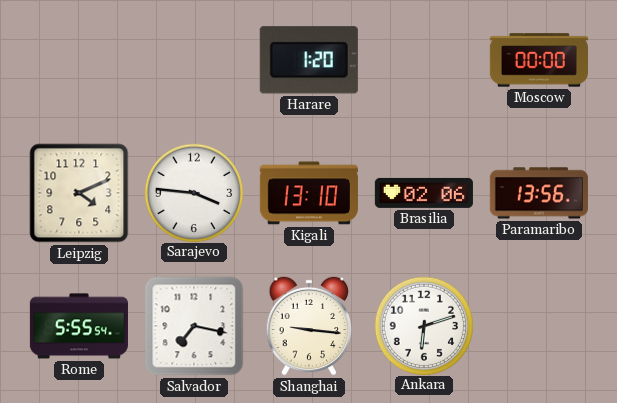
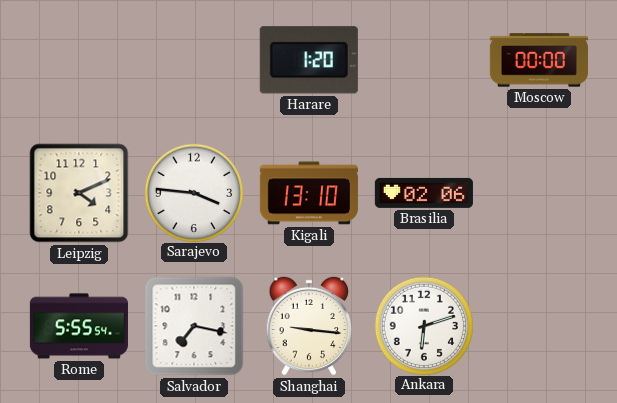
Paramaribo: 13:56 -> none
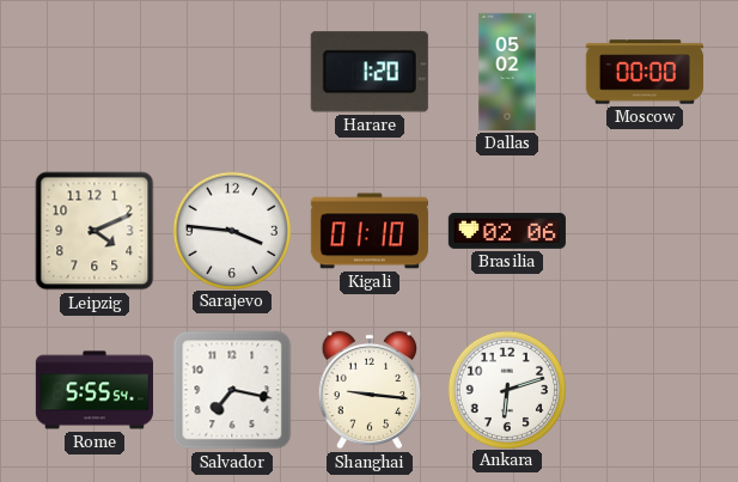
Dallas: none -> 05:02
Kigali: 13:10 -> 01:10
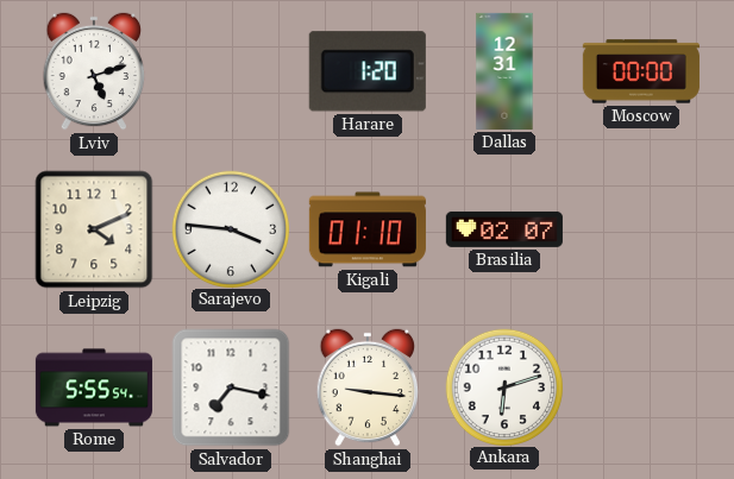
Lviv: none -> 5:12
Dallas: 05:02 -> 12:31
Brasilia: 02:06 -> 02:07
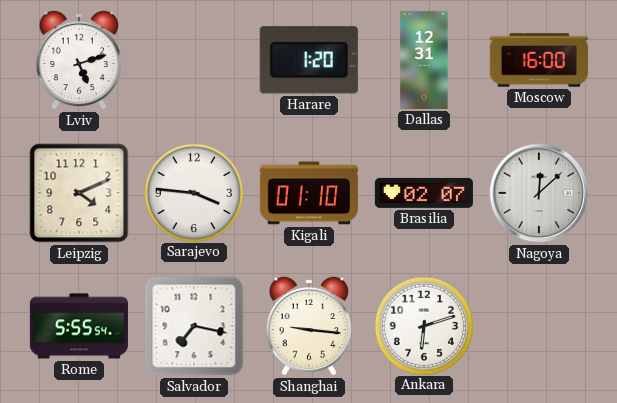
Moscow: 00:00 -> 16:00
Nagoya: none -> 12:08
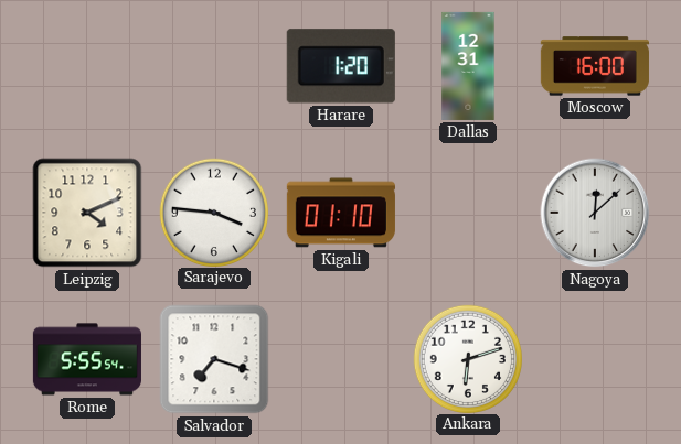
Lviv: 5:12 -> none
Brasilia: 02:07 -> none
Salvador: 7:17 -> 7:18
Shanghai: 9:16 -> none
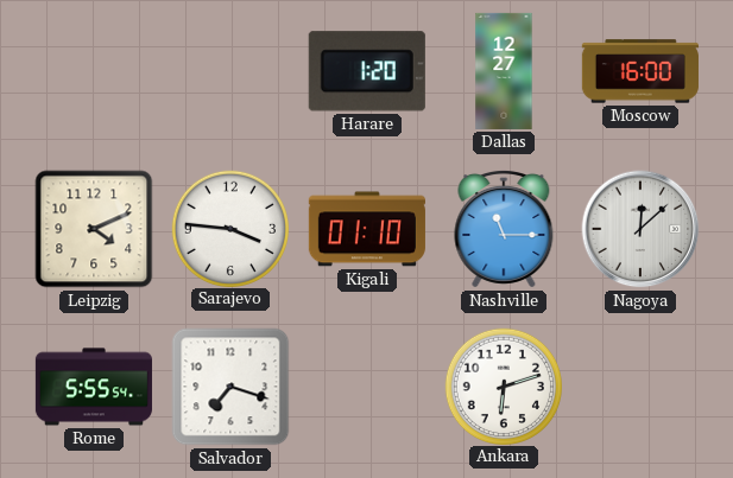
Dallas: 12:31 -> 12:27
Nashville: none -> 11:15
